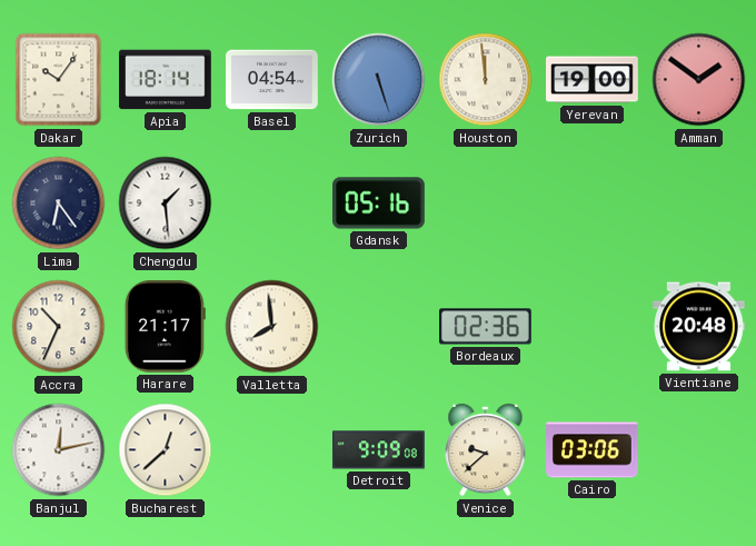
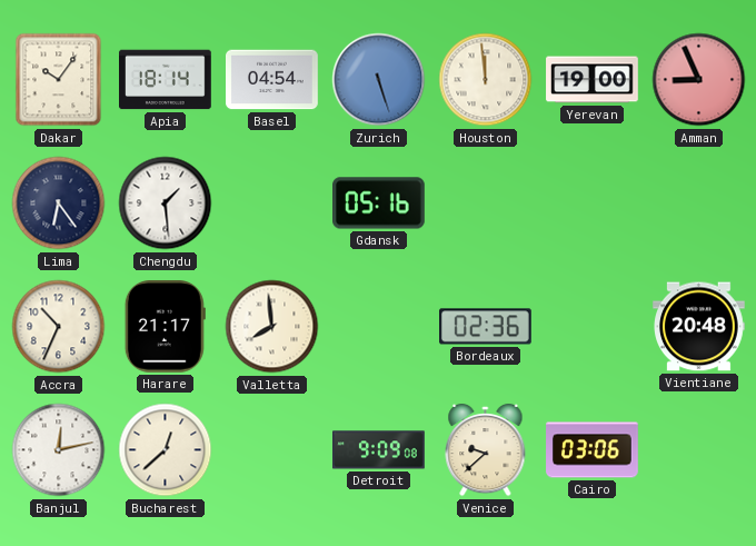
Amman: 1:51 -> 8:56
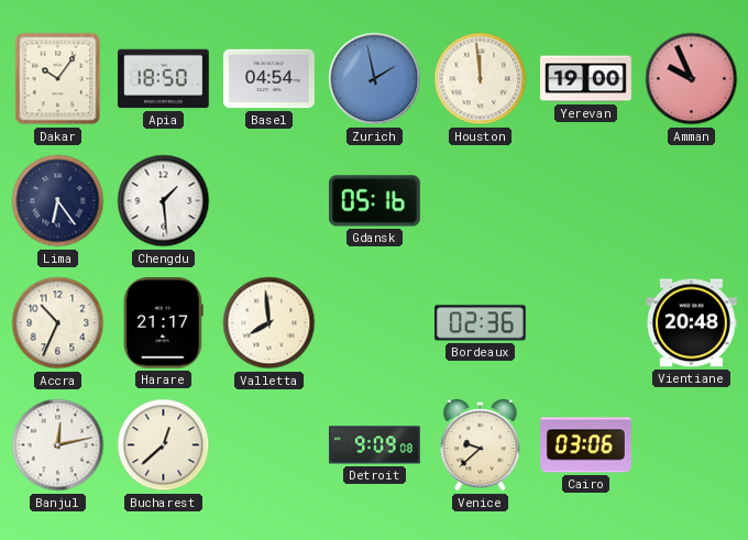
Apia: 18:14 -> 18:50
Zurich: 5:27 -> 1:58
Amman: 8:56 -> 9:56
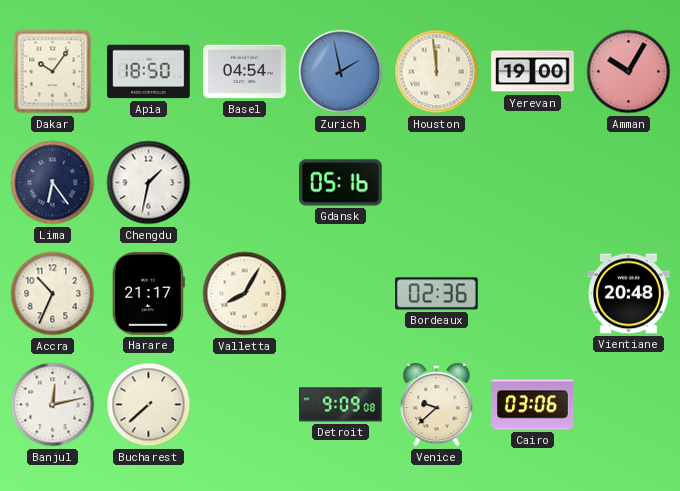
Amman: 9:56 -> 10:05
Chengdu: 1:29 -> 1:32
Valletta: 7:59 -> 8:05
Bucharest: 12:38 -> 7:38
